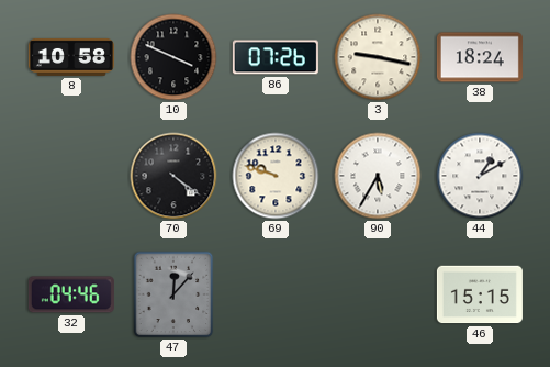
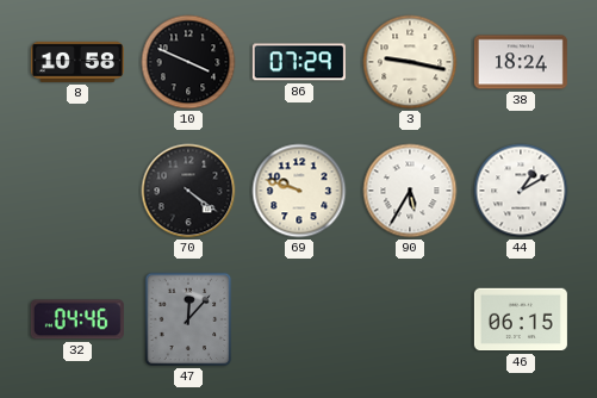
86: 07:26 -> 07:29
46: 15:15 -> 06:15
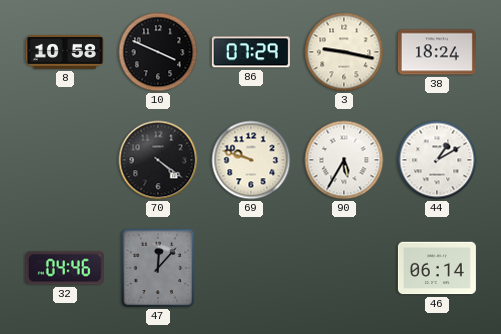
46: 06:15 -> 06:14
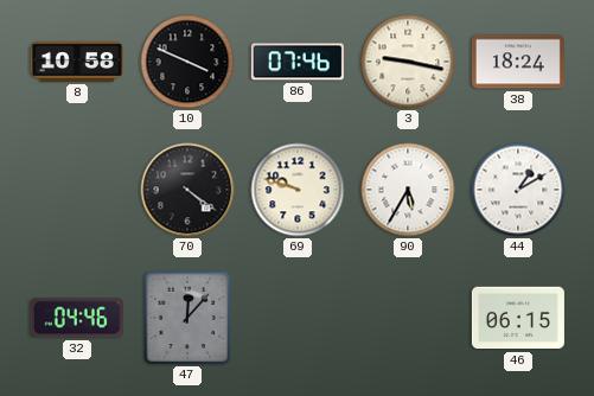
86: 07:29 -> 07:46
46: 06:14 -> 06:15
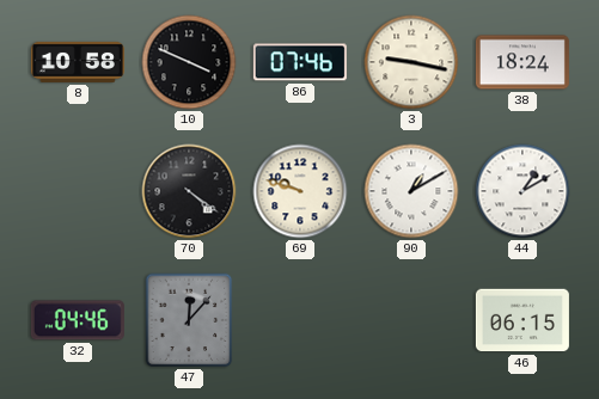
90: 5:35 -> 1:10
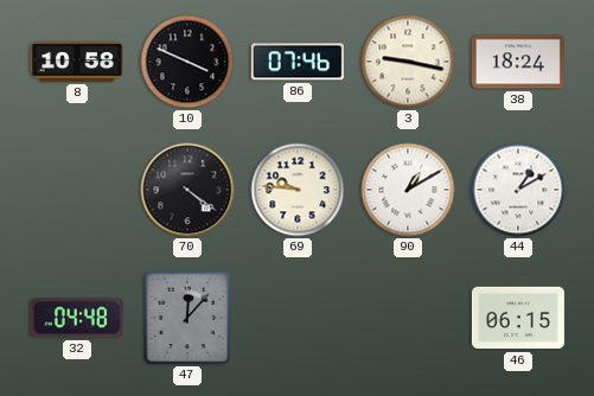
69: 9:48 -> 9:46
32: 04:46 -> 04:48
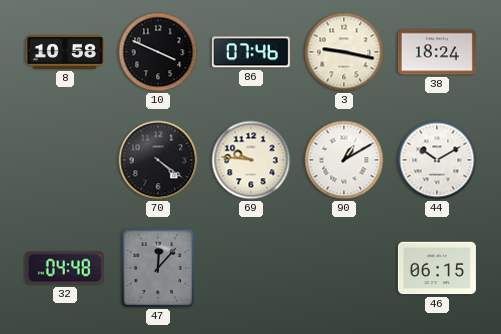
44: 1:10 -> 10:10
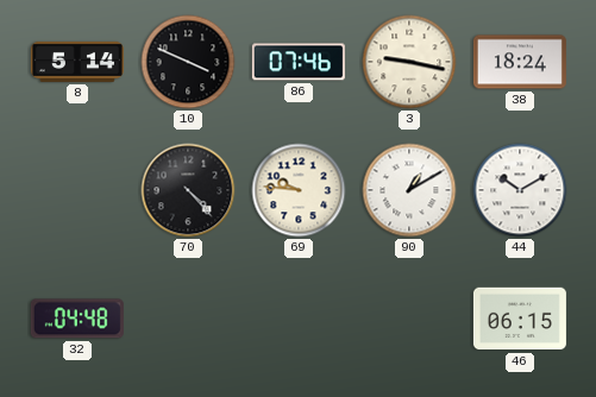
8: 10:58 -> 5:14
70: 4:21 -> 4:23
47: 12:07 -> none
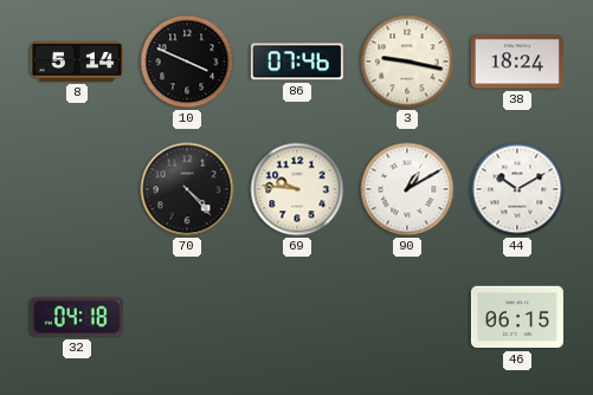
32: 04:48 -> 04:18
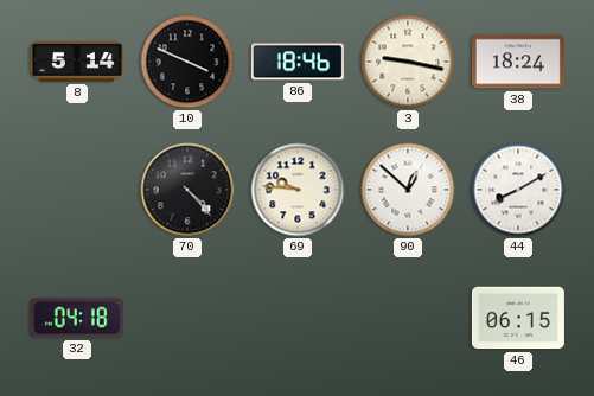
86: 07:46 -> 18:46
90: 1:10 -> 12:52
44: 10:10 -> 8:10
